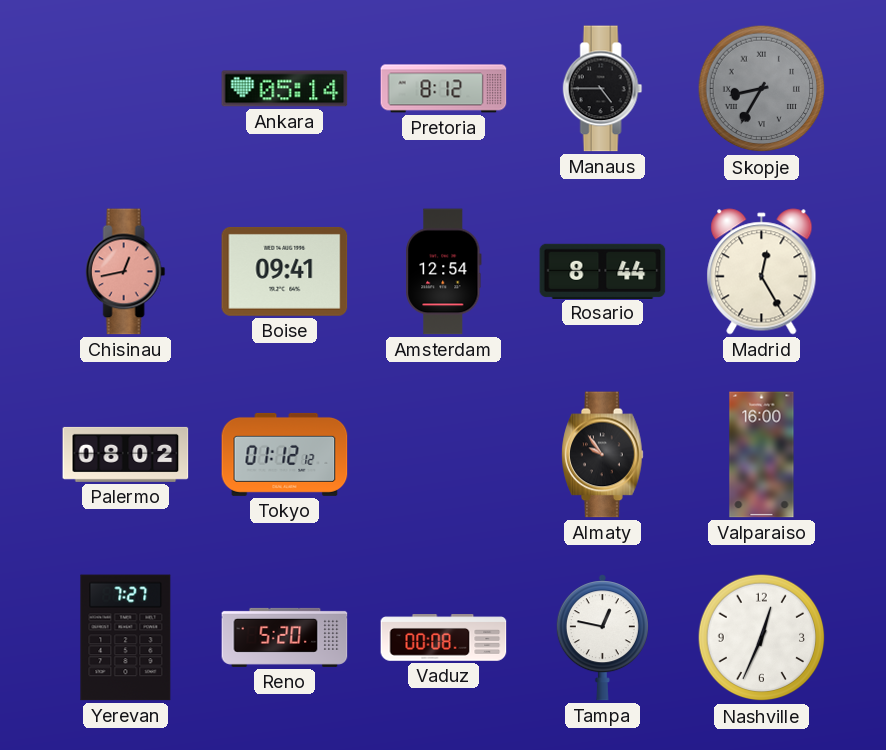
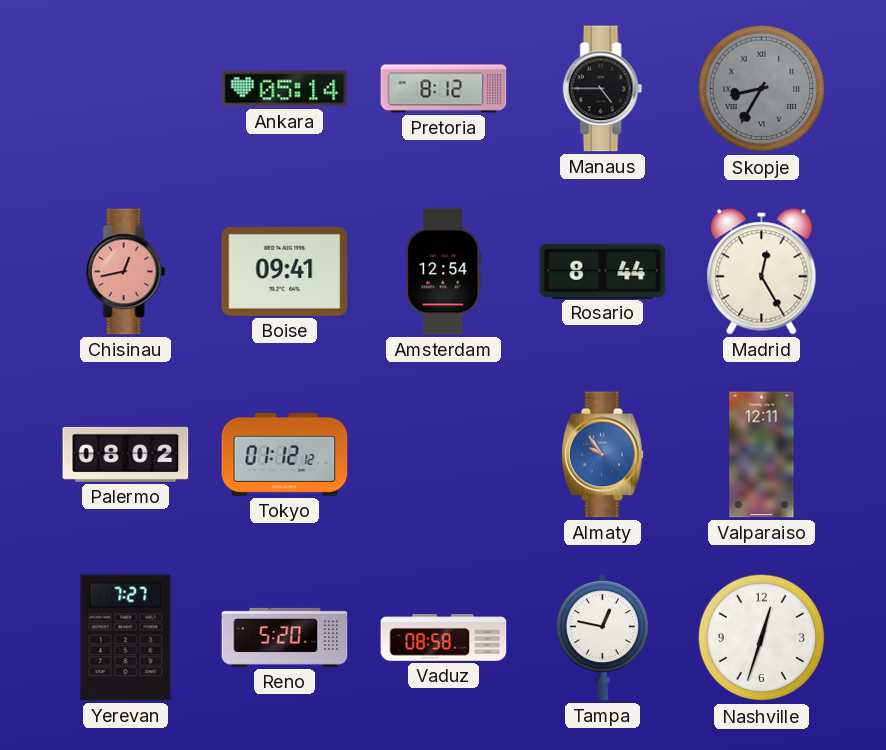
Almaty dial: black -> blue
Valparaiso: 16:00 -> 12:11
Vaduz: 00:08 -> 08:58
Nashville: 12:34 -> 12:33
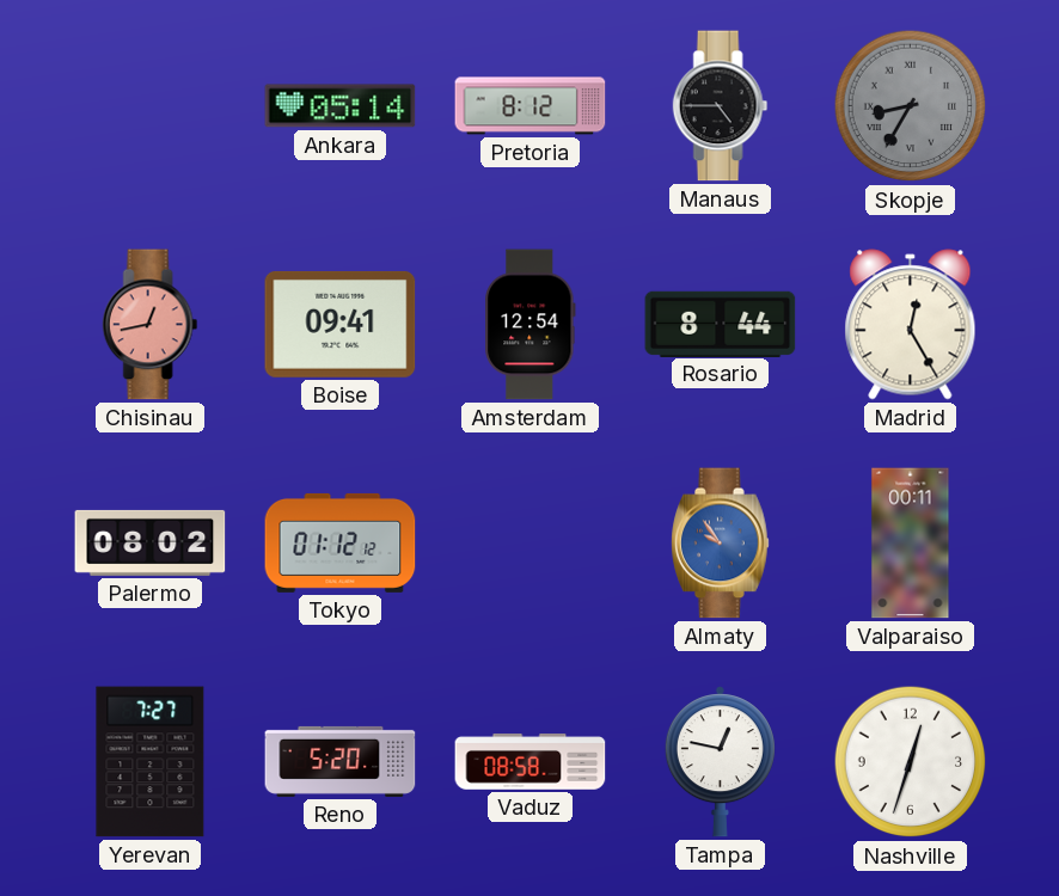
Valparaiso: 12:11 -> 00:11
